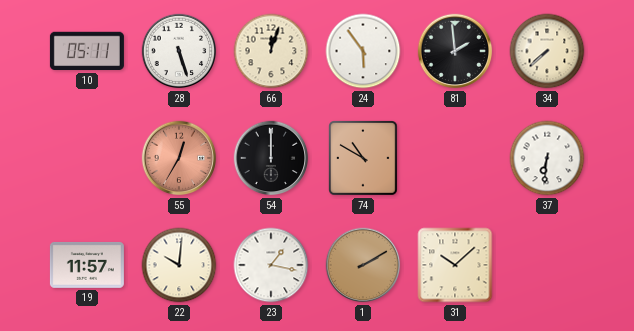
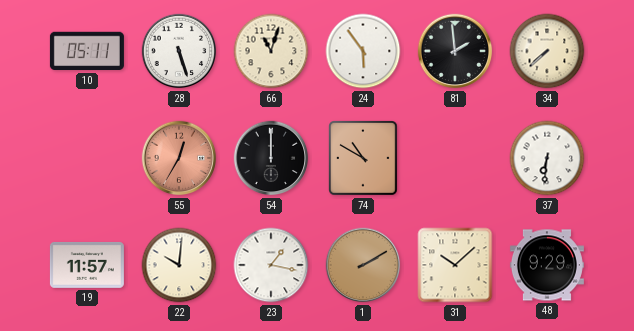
66: 12:03 -> 11:03
48: none -> 9:29
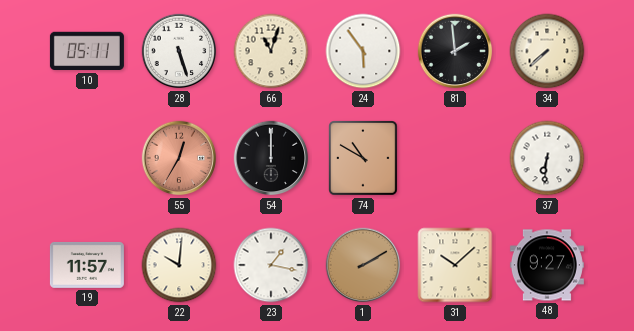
48: 9:29 -> 9:27
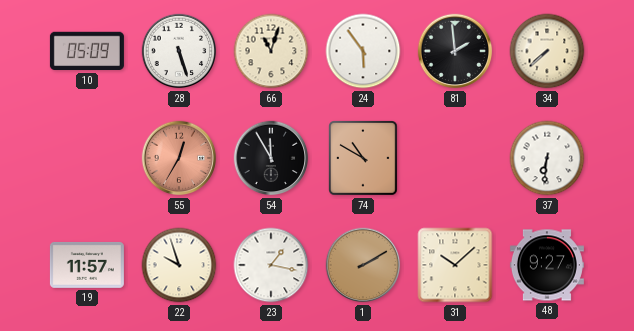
10: 05:11 -> 05:09
54: 12:00 -> 11:55
22: 10:01 -> 9:57
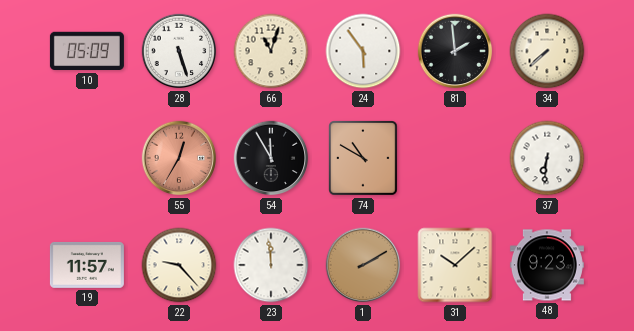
22: 9:57 -> 9:23
23: 1:17 -> 11:59
48: 9:27 -> 9:23
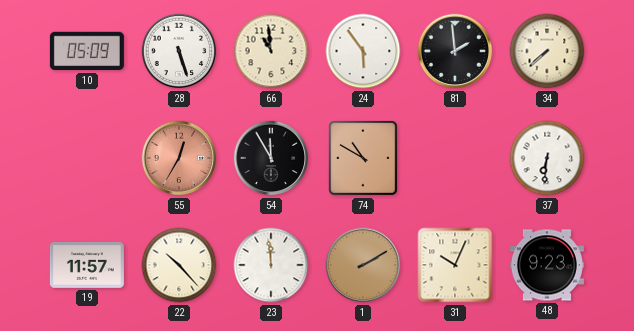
66: 11:03 -> 10:59
22: 9:23 -> 10:23
31: 10:08 -> 10:04
